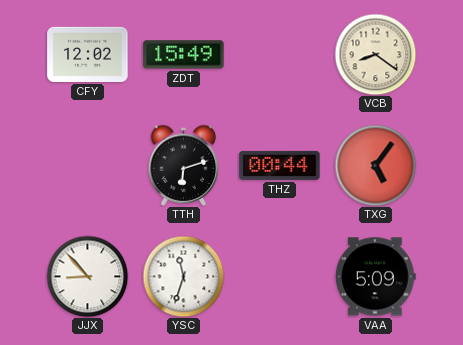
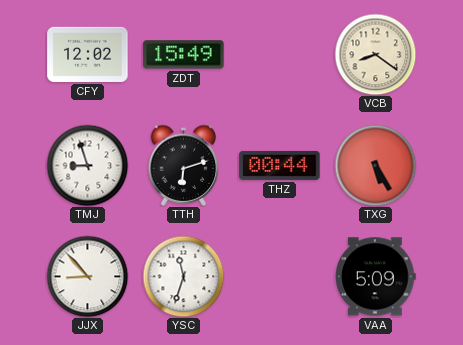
TMJ: none -> 8:57
TXG: 5:06 -> 5:25
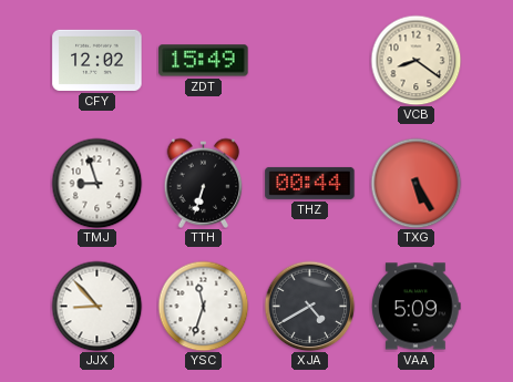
TTH: 6:12 -> 6:33
XJA: none -> 4:40
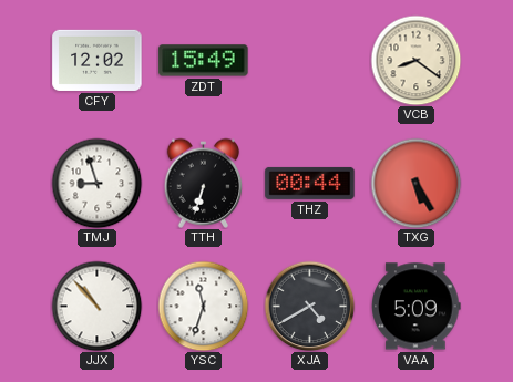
JJX: 8:53 -> 10:53
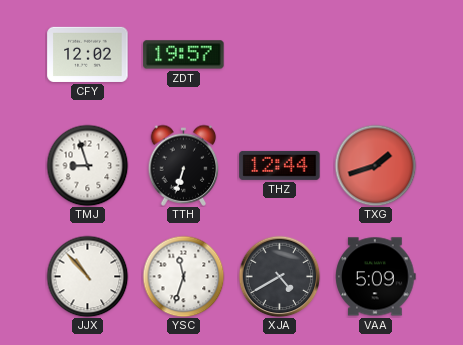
ZDT: 15:49 -> 19:57
VCB: 8:21 -> none
THZ: 00:44 -> 12:44
TXG: 5:25 -> 1:42
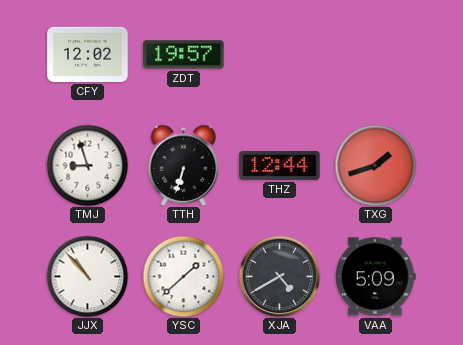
YSC: 11:33 -> 1:38
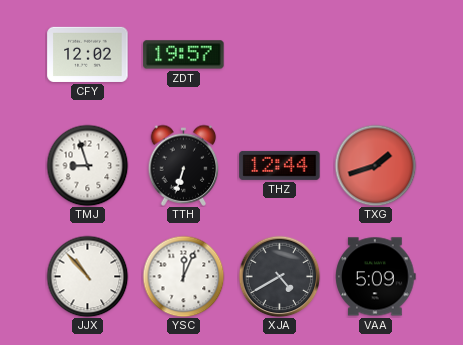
YSC: 1:38 -> 12:04
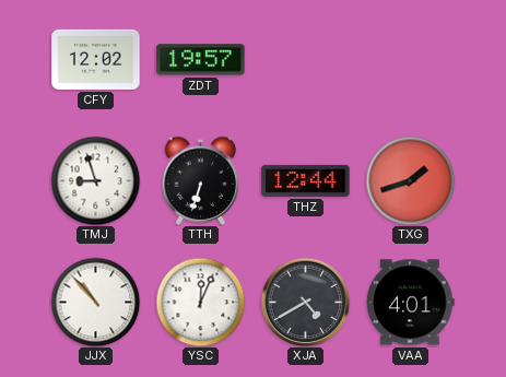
VAA: 5:09 -> 4:01
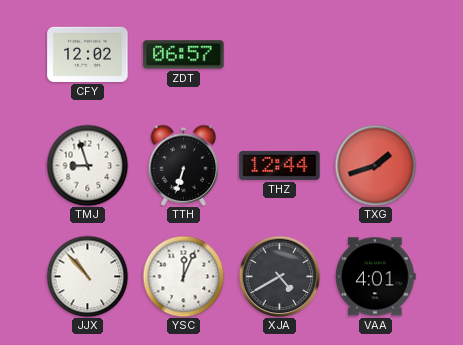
ZDT: 19:57 -> 06:57
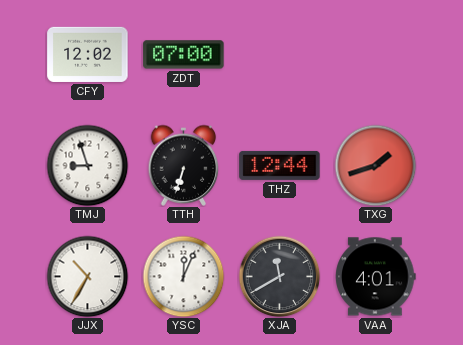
ZDT: 06:57 -> 07:00
JJX: 10:53 -> 10:35
XJA: 4:40 -> 11:40
